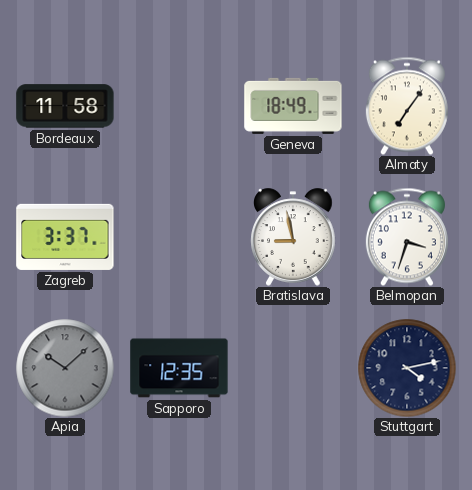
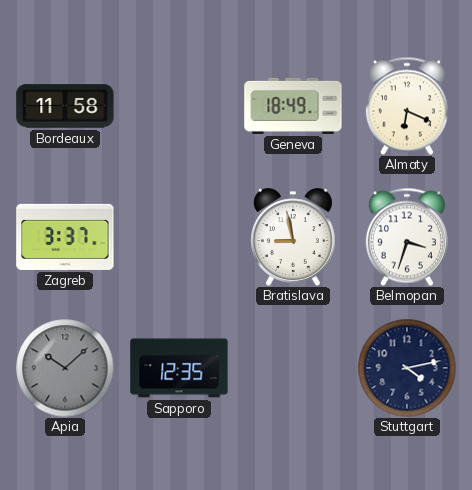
Almaty: 7:06 -> 6:19
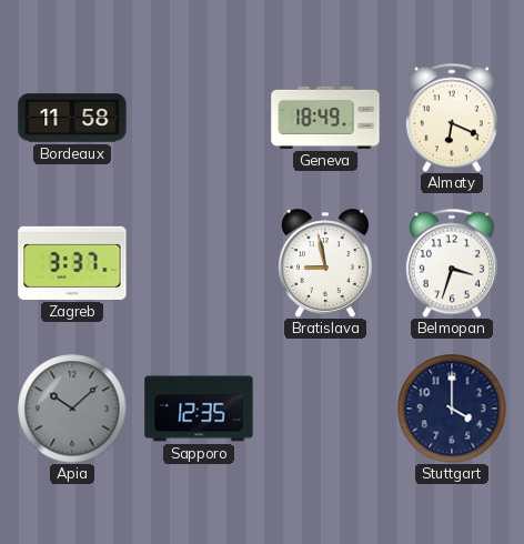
Stuttgart: 4:13 -> 4:00
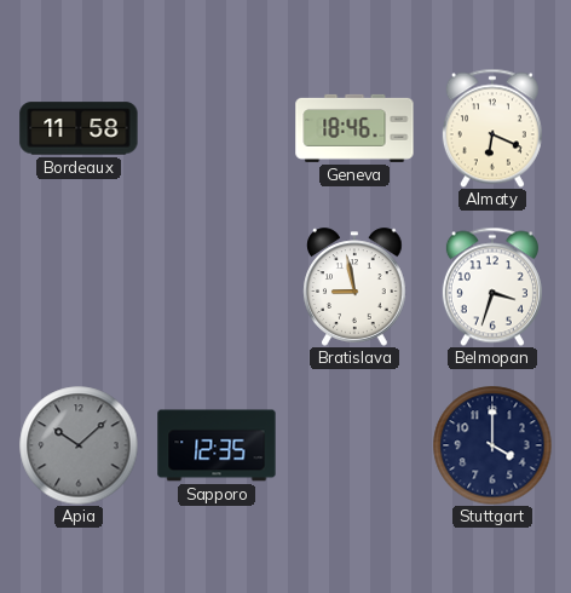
Geneva: 18:49 -> 18:46
Zagreb: 3:37 -> none
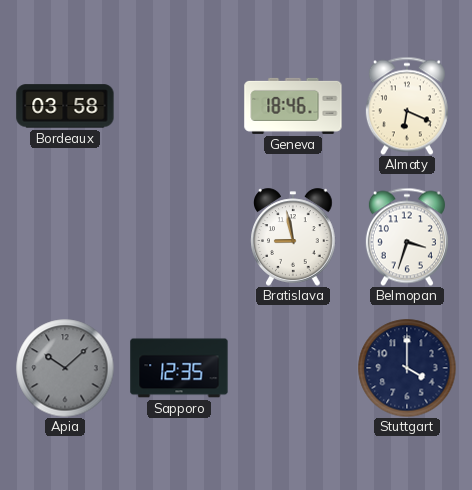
Bordeaux: 11:58 -> 03:58
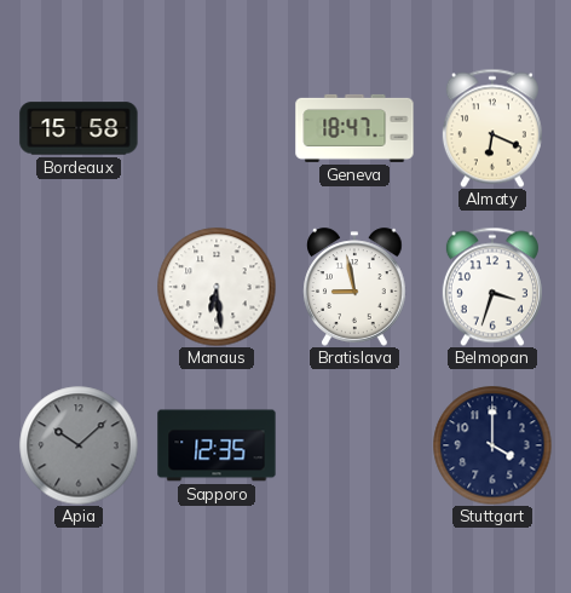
Bordeaux: 03:58 -> 15:58
Geneva: 18:46 -> 18:47
Manaus: none -> 6:29
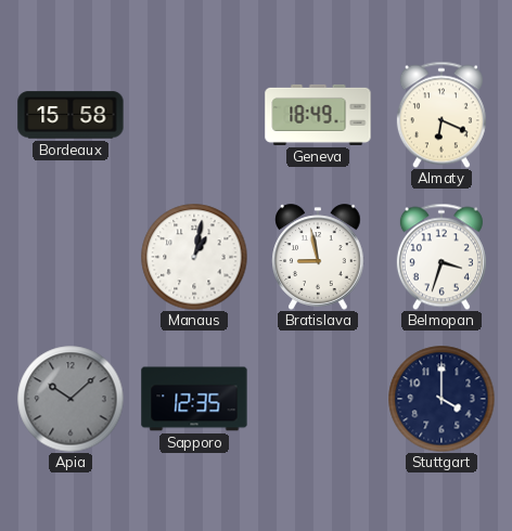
Geneva: 18:47 -> 18:49
Manaus: 6:29 -> 1:02
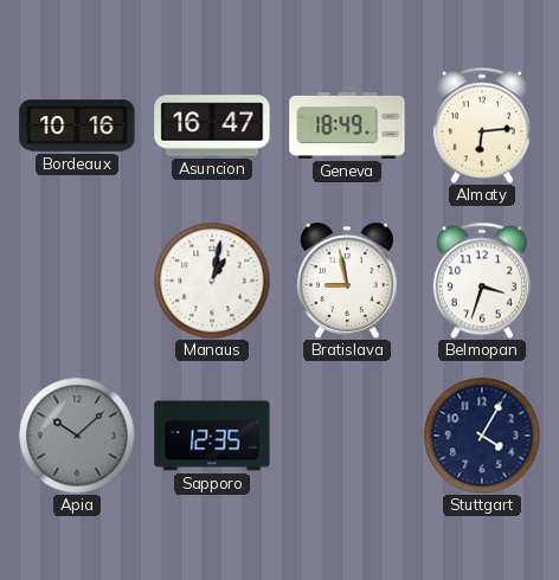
Bordeaux: 15:58 -> 10:16
Asuncion: none -> 16:47
Almaty: 6:19 -> 6:14
Stuttgart: 4:00 -> 4:05
